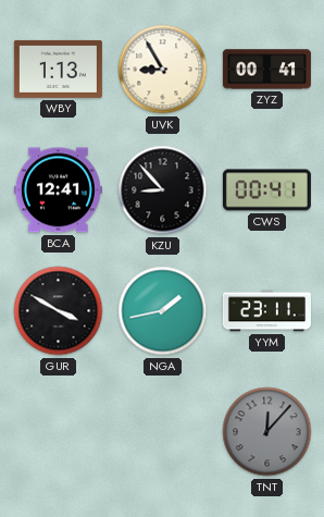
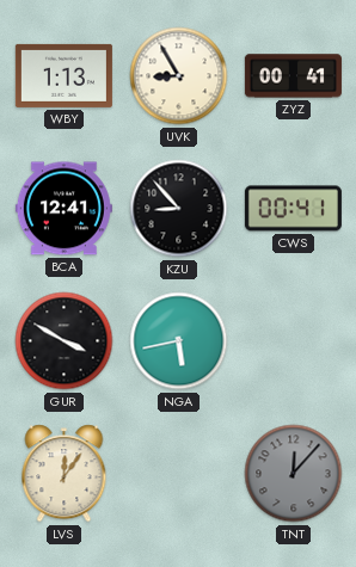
NGA: 1:43 -> 5:43
YYM: 23:11 -> none
LVS: none -> 12:06
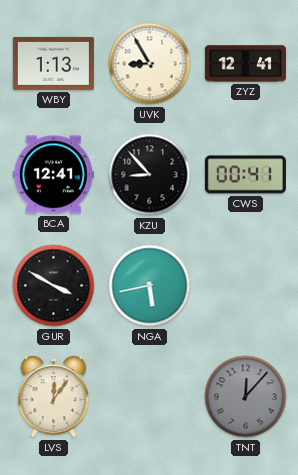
ZYZ: 00:41 -> 12:41
